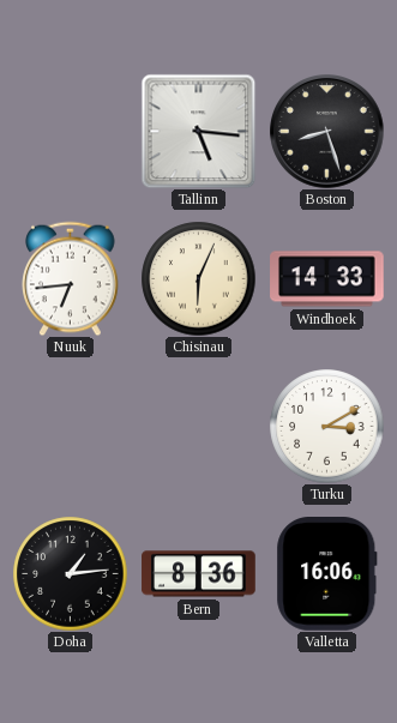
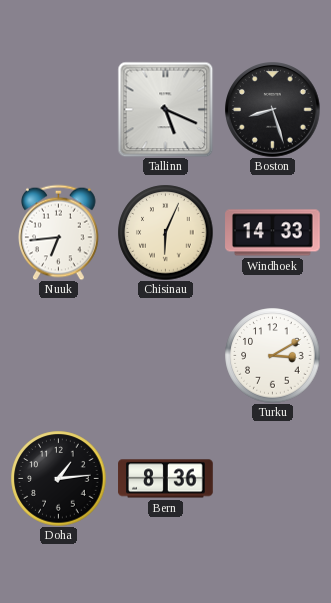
Tallinn: 5:16 -> 5:19
Valletta: 16:06 -> none
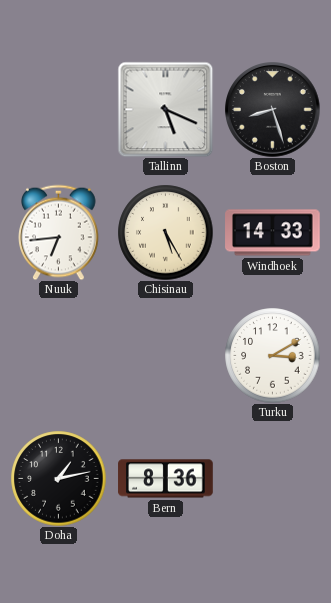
Chisinau: 6:04 -> 5:25
Doha: 1:14 -> 1:13
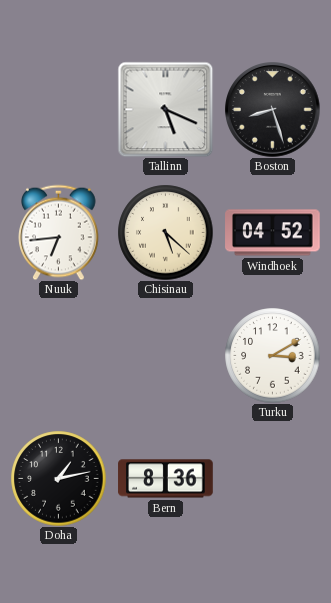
Chisinau: 5:25 -> 5:22
Windhoek: 14:33 -> 04:52
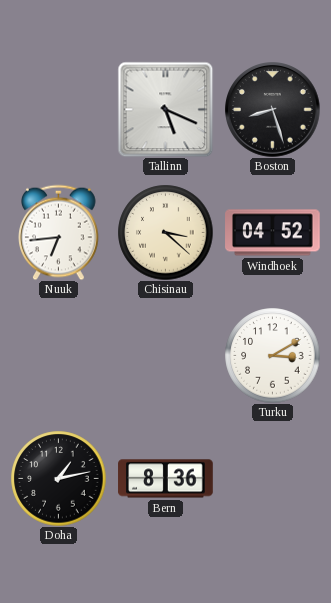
Chisinau: 5:22 -> 3:22
